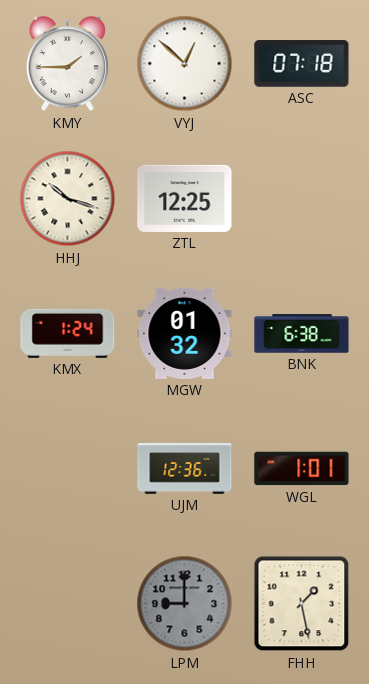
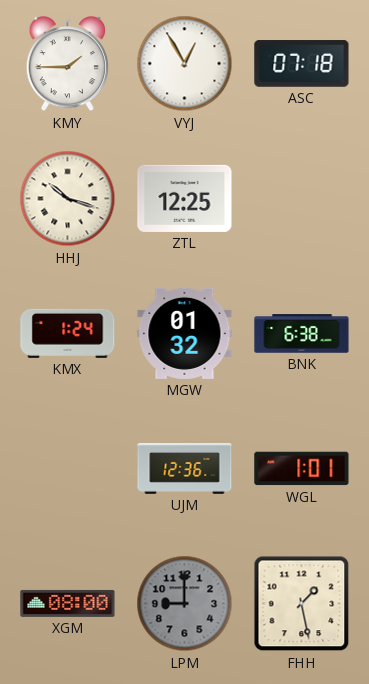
VYJ: 12:52 -> 12:55
XGM: none -> 08:00
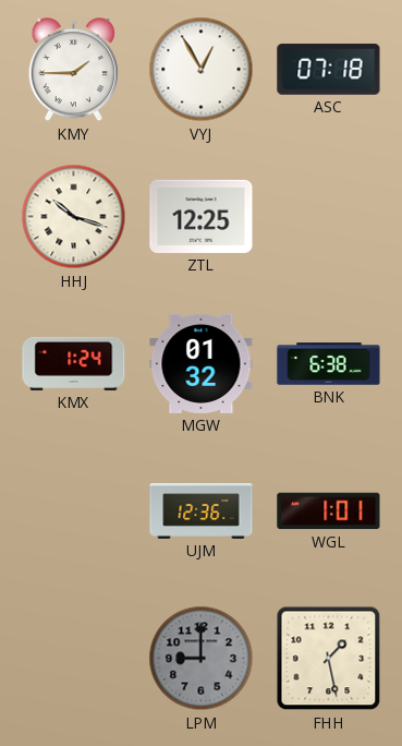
XGM: 08:00 -> none
